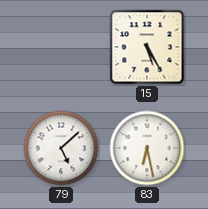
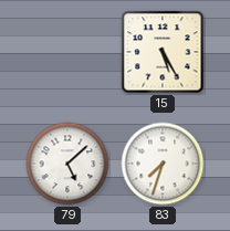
83: 6:28 -> 7:33
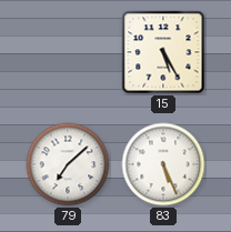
79: 5:08 -> 7:08
83: 7:33 -> 5:26
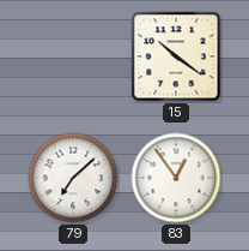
15: 5:25 -> 10:21
83: 5:26 -> 12:54
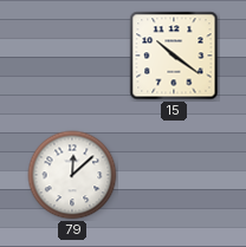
79: 7:08 -> 12:08
83: 12:54 -> none
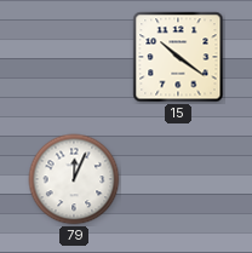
79: 12:08 -> 12:04
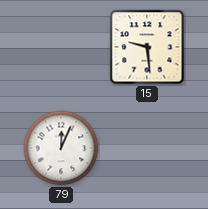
15: 10:21 -> 9:29
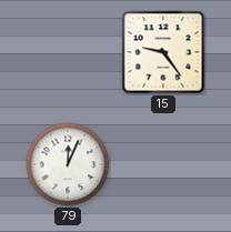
15: 9:29 -> 9:24
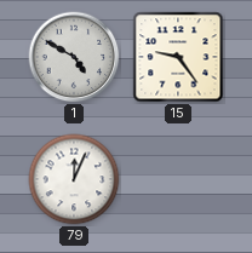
1: none -> 4:50
